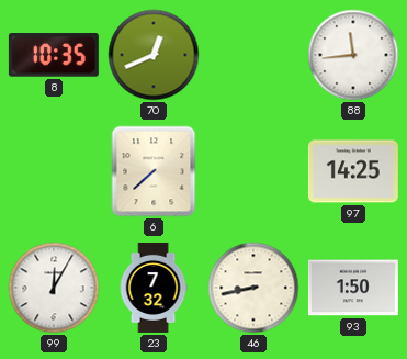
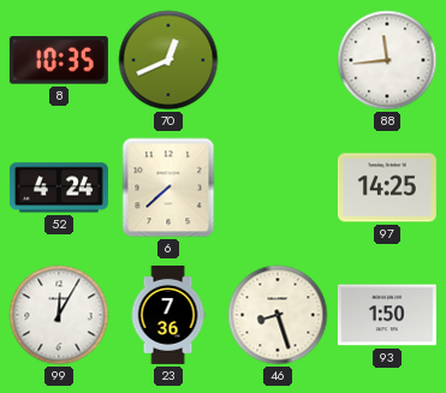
52: none -> 4:24
23: 7:32 -> 7:36
46: 8:43 -> 8:27
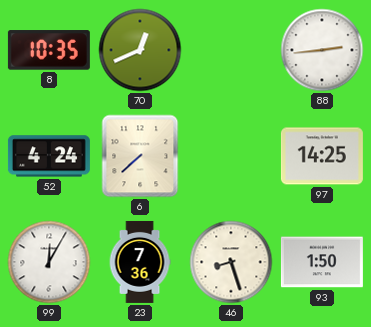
88: 11:44 -> 2:44
